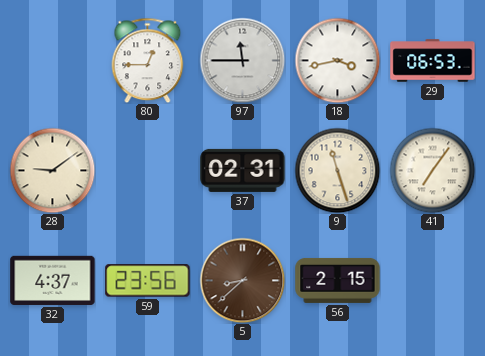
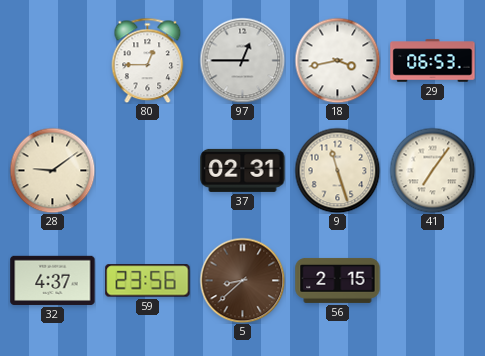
97: 11:45 -> 12:45
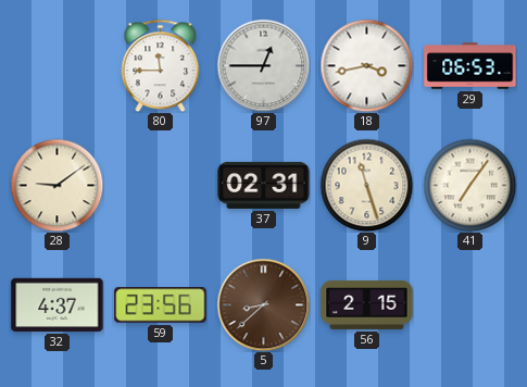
80: 12:45 -> 11:45
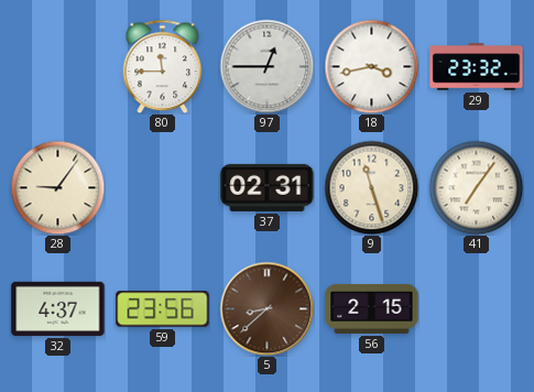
29: 06:53 -> 23:32
28: 9:09 -> 9:06
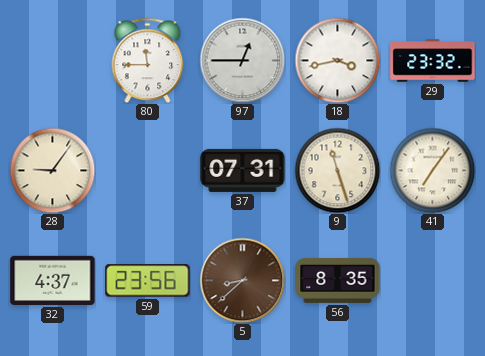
37: 02:31 -> 07:31
56: 2:15 -> 8:35
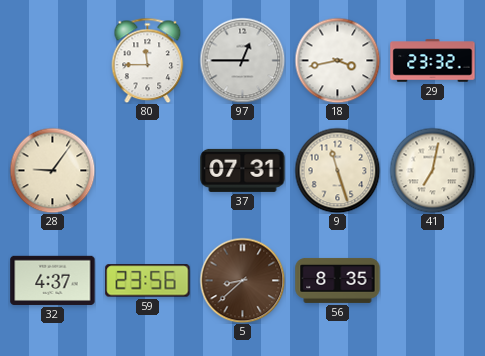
41: 7:06 -> 7:02
